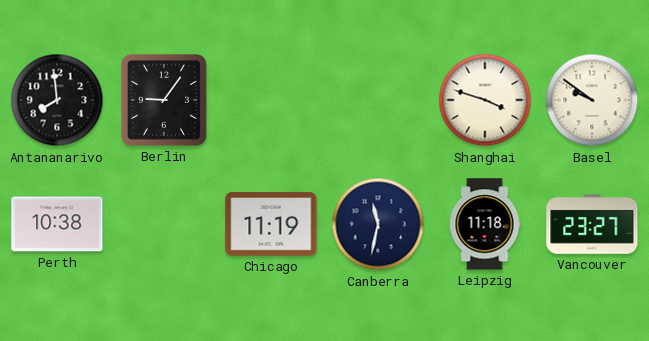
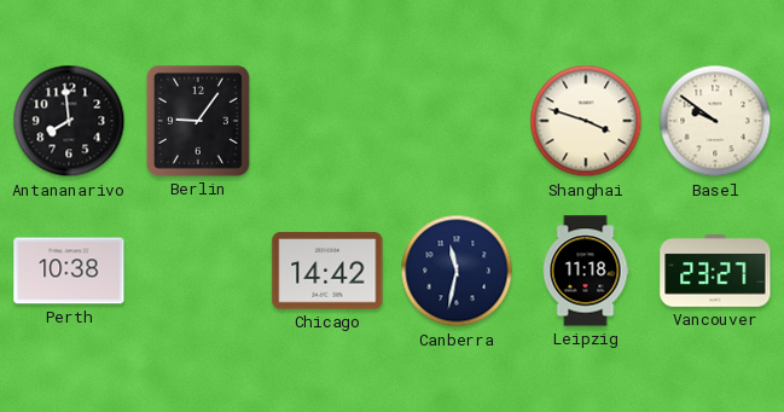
Chicago: 11:19 -> 14:42
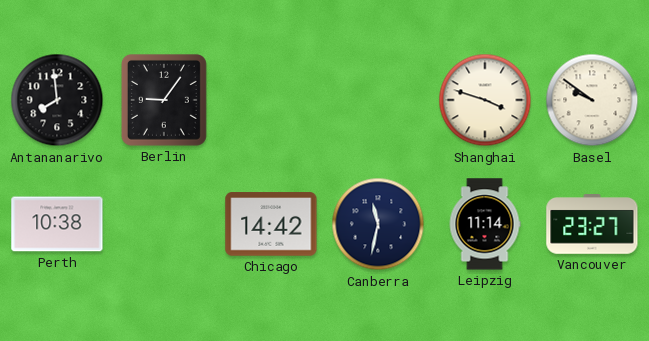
Leipzig: 11:18 -> 11:14
